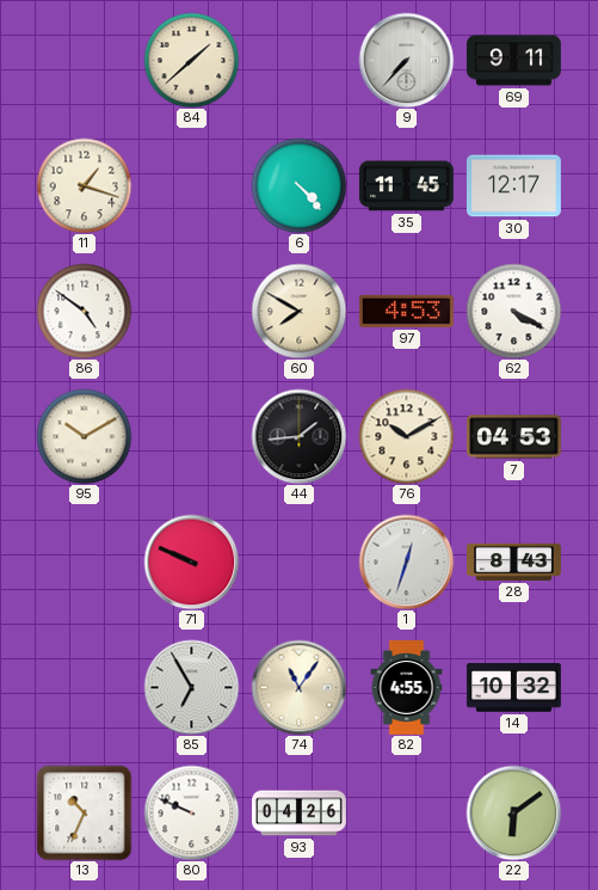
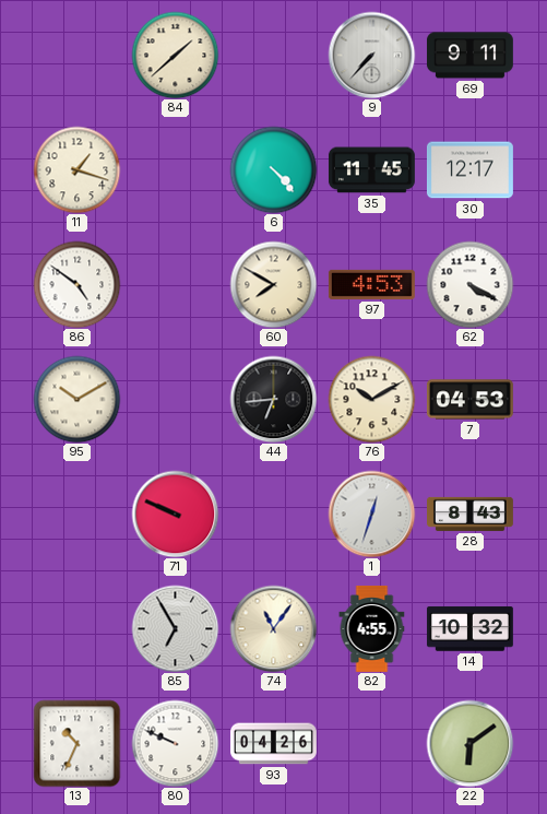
44: 1:44 -> 6:44
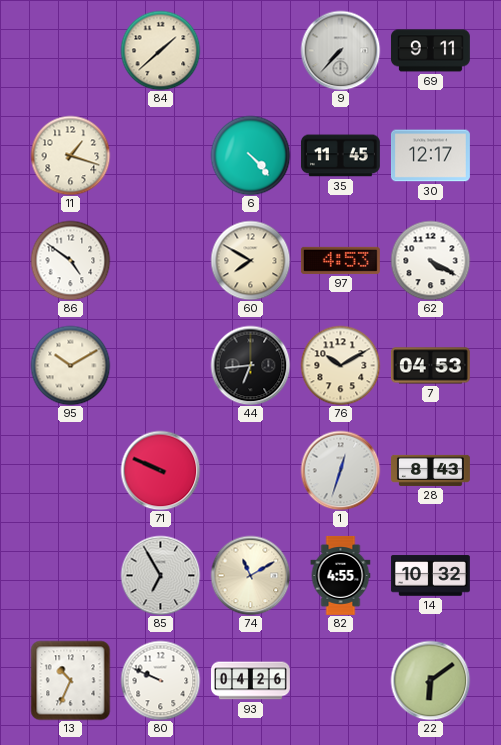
74: 11:06 -> 11:10
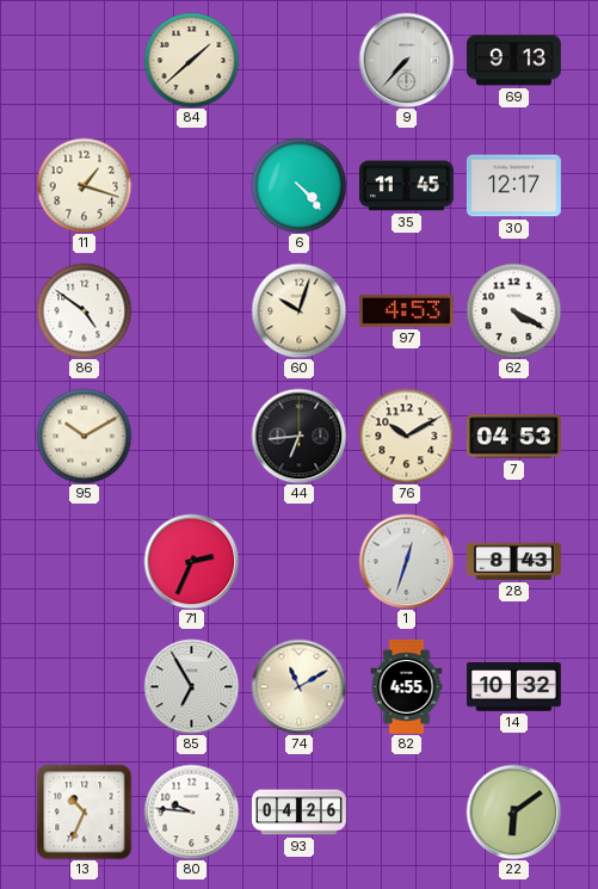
69: 9:11 -> 9:13
60: 7:50 -> 10:03
71: 9:49 -> 2:34
80: 9:49 -> 9:46
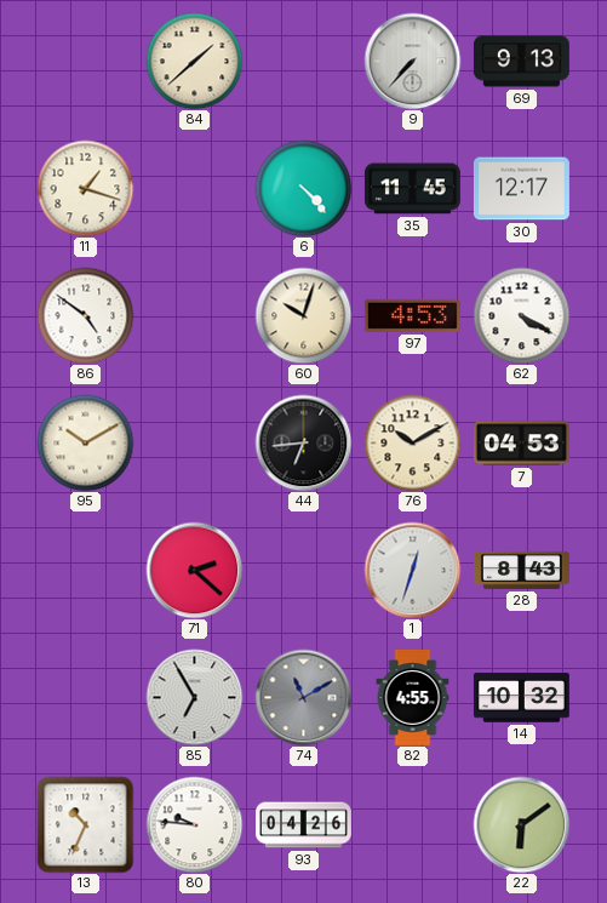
71: 2:34 -> 2:22
74 dial: cream -> grey
